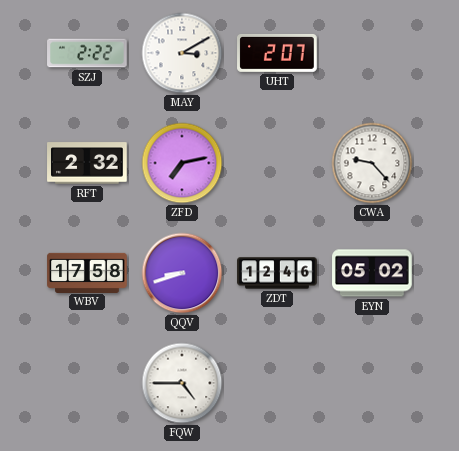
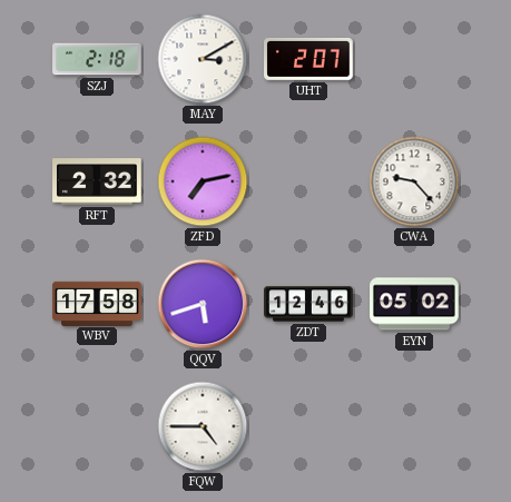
SZJ: 2:22 -> 2:18
QQV: 8:42 -> 5:42
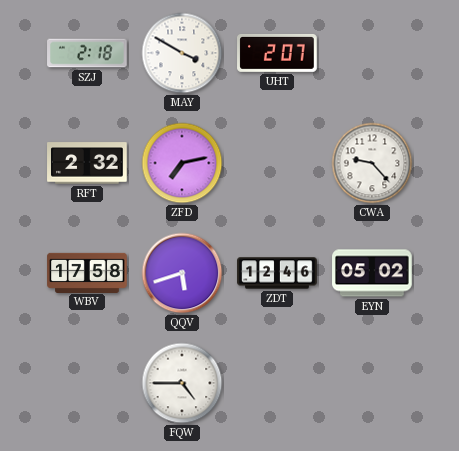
MAY: 3:10 -> 3:50
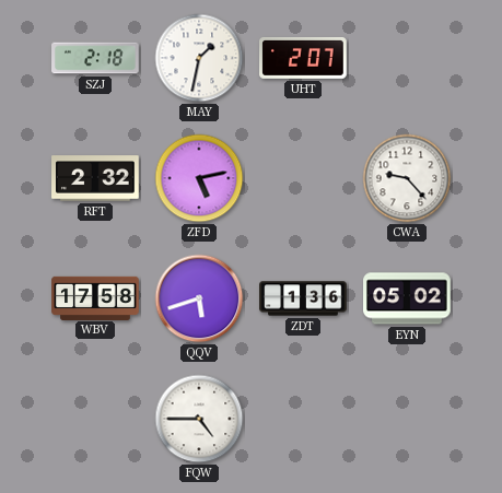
MAY: 3:50 -> 1:32
ZFD: 7:13 -> 5:13
ZDT: 12:46 -> 1:36
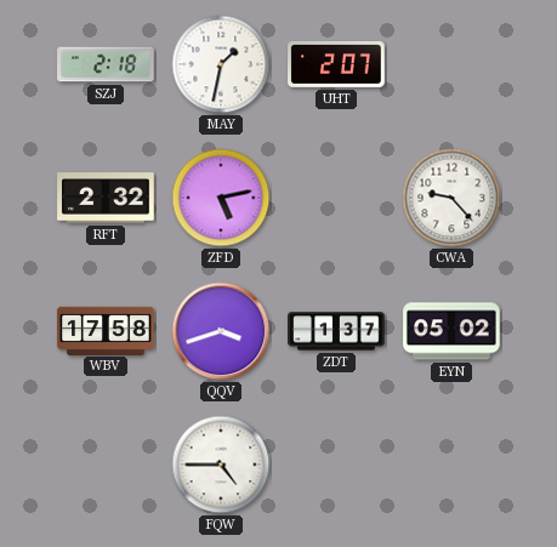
QQV: 5:42 -> 3:42
ZDT: 1:36 -> 1:37
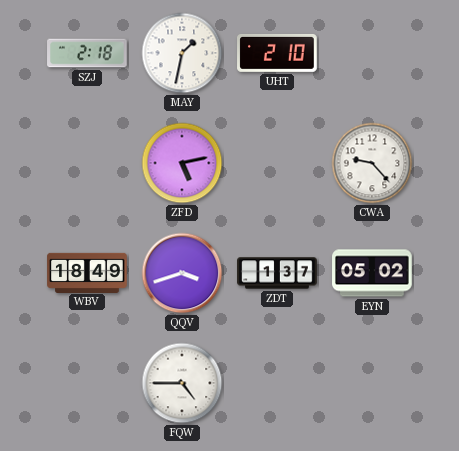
UHT: 2:07 -> 2:10
RFT: 2:32 -> none
WBV: 17:58 -> 18:49
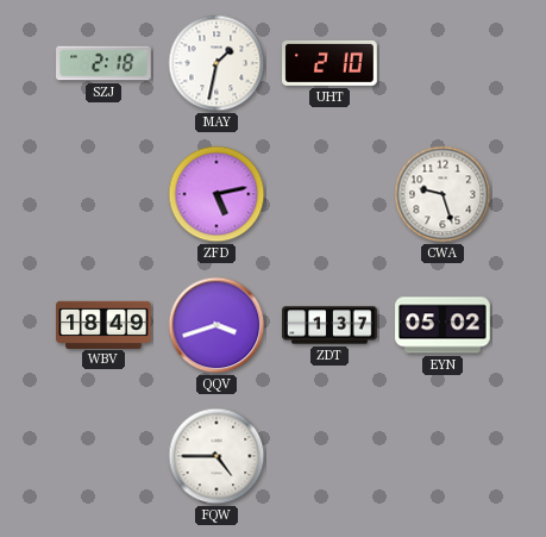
CWA: 9:23 -> 9:27
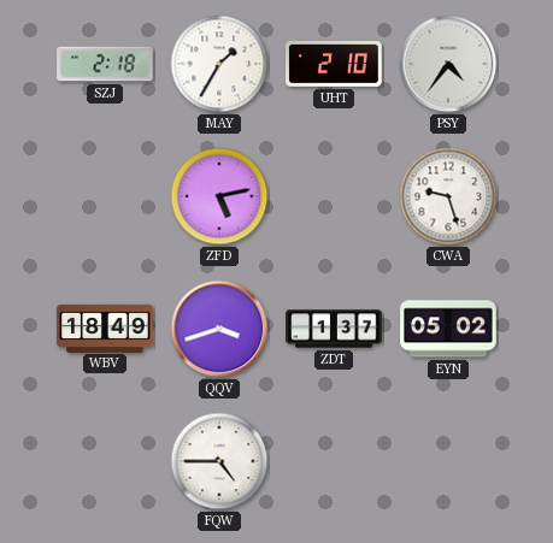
MAY: 1:32 -> 1:35
PSY: none -> 4:36
